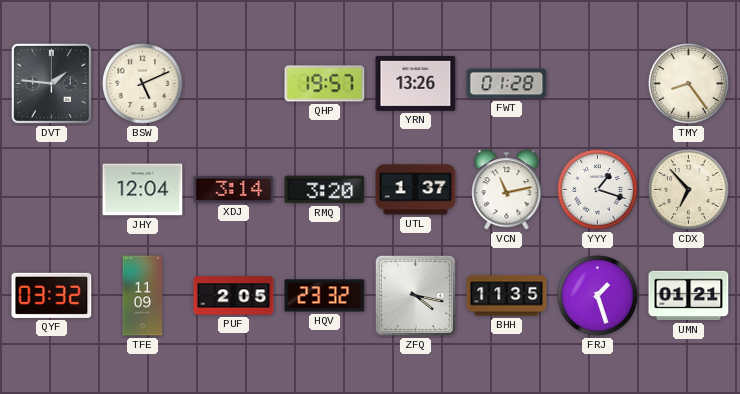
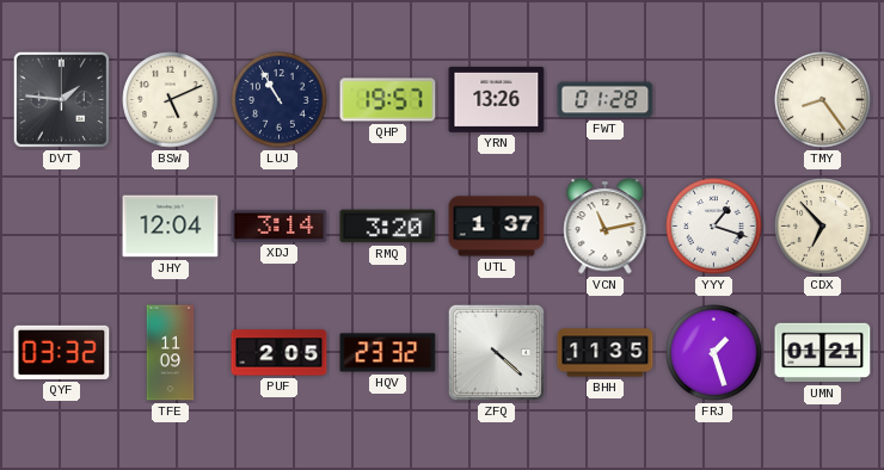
LUJ: none -> 10:55
ZFQ: 4:17 -> 4:22
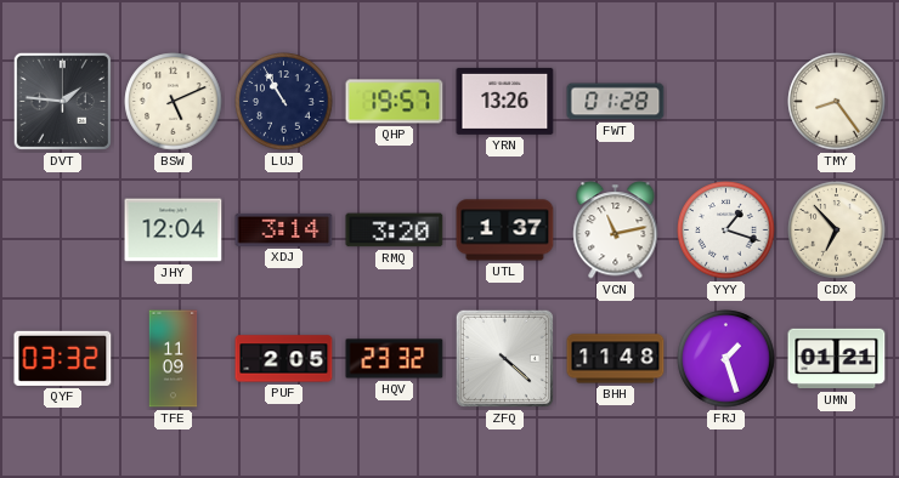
BHH: 11:35 -> 11:48
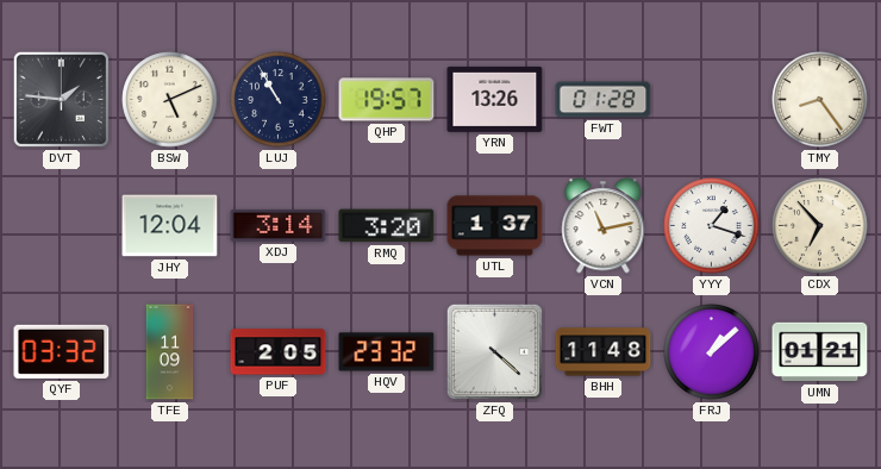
FRJ: 1:27 -> 1:08
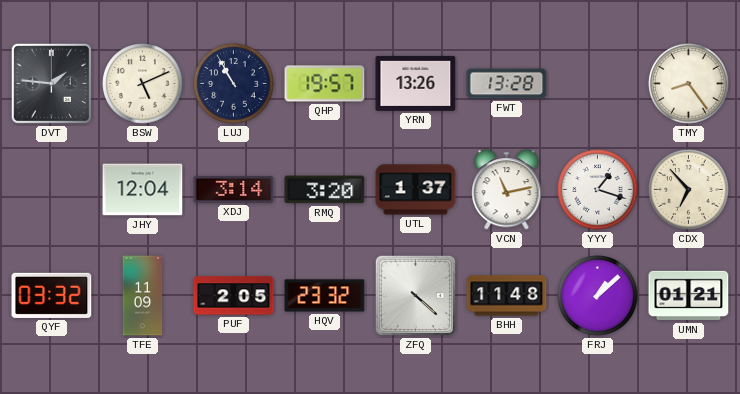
FWT: 01:28 -> 13:28
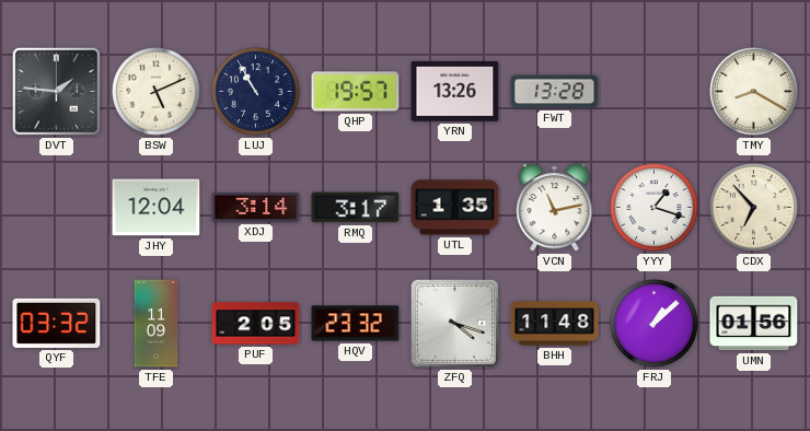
TMY: 8:24 -> 8:20
RMQ: 3:20 -> 3:17
UTL: 1:37 -> 1:35
ZFQ: 4:22 -> 4:18
UMN: 01:21 -> 01:56
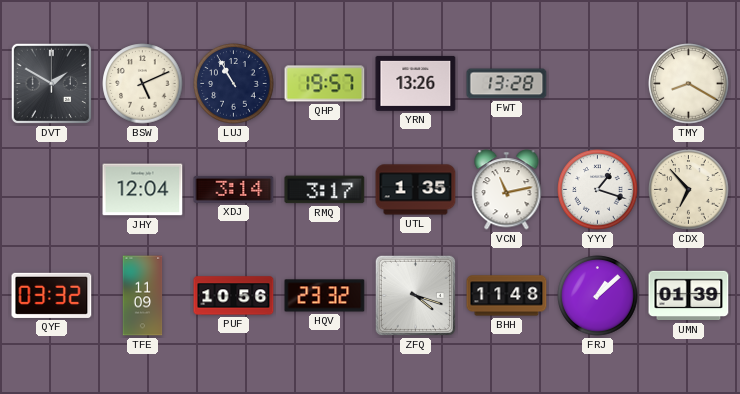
DVT: 1:46 -> 1:50
PUF: 2:05 -> 10:56
UMN: 01:56 -> 01:39
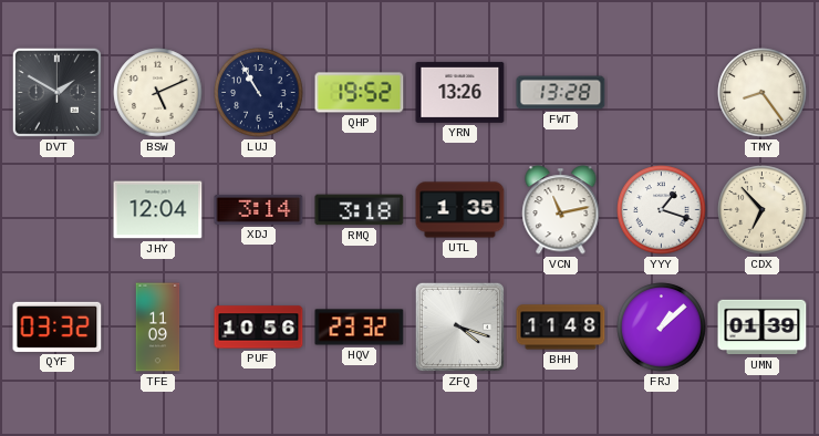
QHP: 19:57 -> 19:52
TMY: 8:20 -> 8:24
RMQ: 3:17 -> 3:18
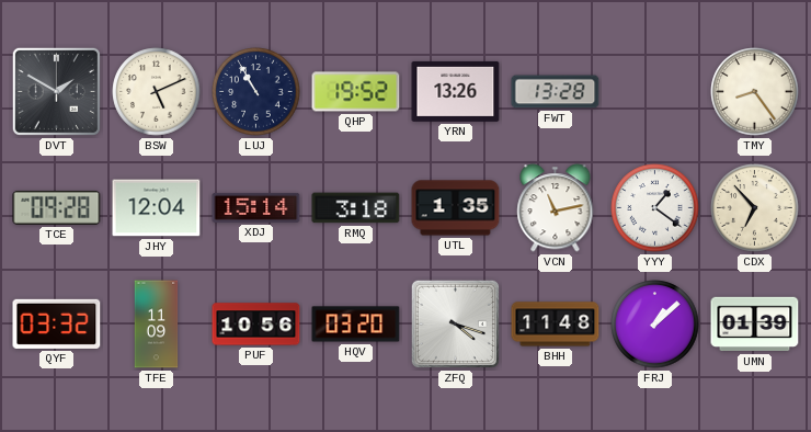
TCE: none -> 09:28
XDJ: 3:14 -> 15:14
YYY: 1:18 -> 1:21
HQV: 23:32 -> 03:20
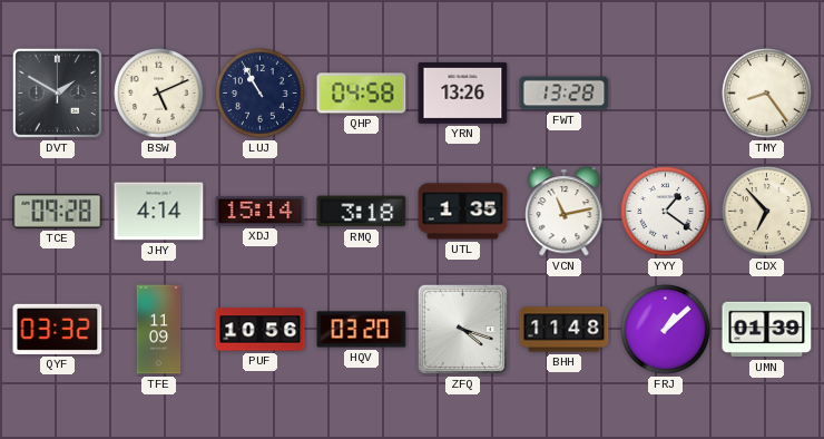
QHP: 19:52 -> 04:58
JHY: 12:04 -> 4:14
